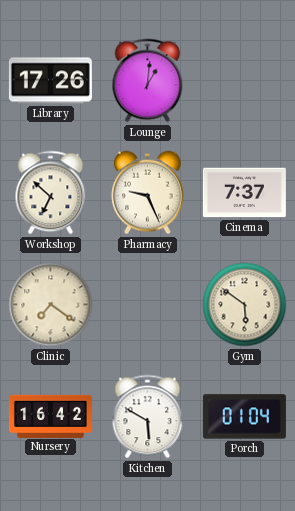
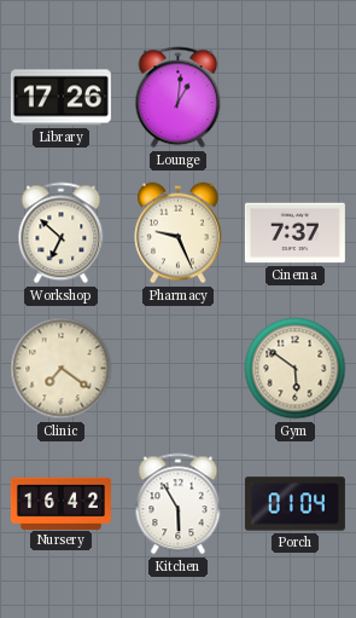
Kitchen: 5:50 -> 5:55
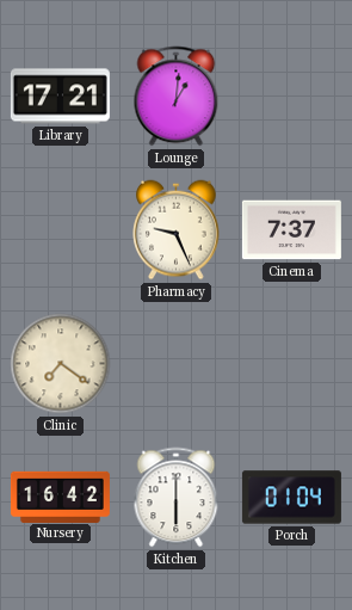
Library: 17:26 -> 17:21
Workshop: 6:52 -> none
Gym: 5:51 -> none
Kitchen: 5:55 -> 6:00
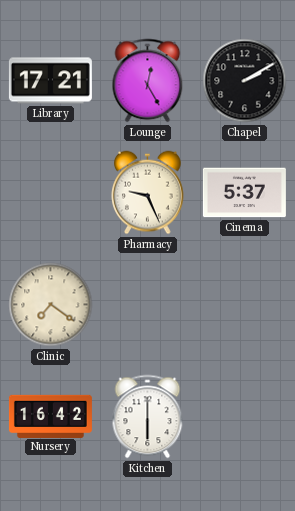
Lounge: 1:01 -> 12:25
Chapel: none -> 2:10
Cinema: 7:37 -> 5:37
Porch: 01:04 -> none
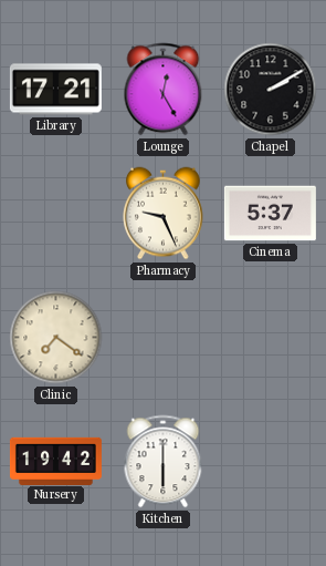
Nursery: 16:42 -> 19:42
